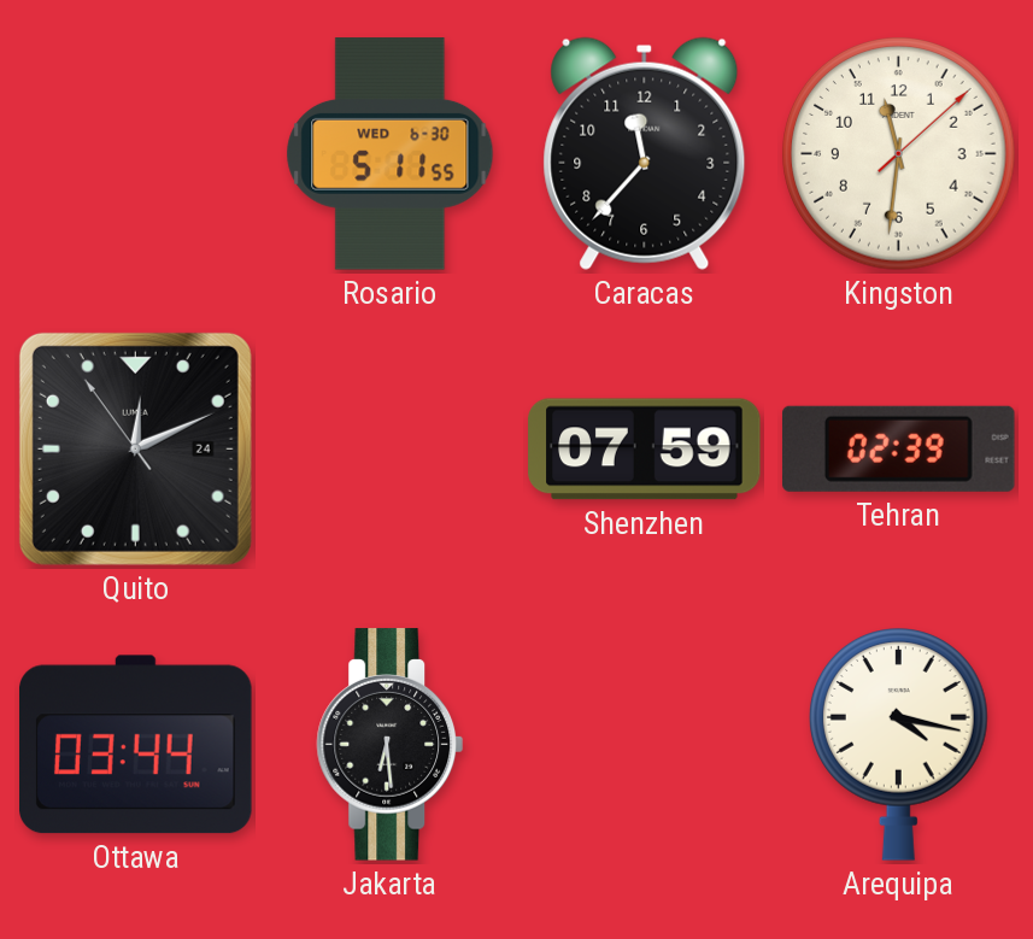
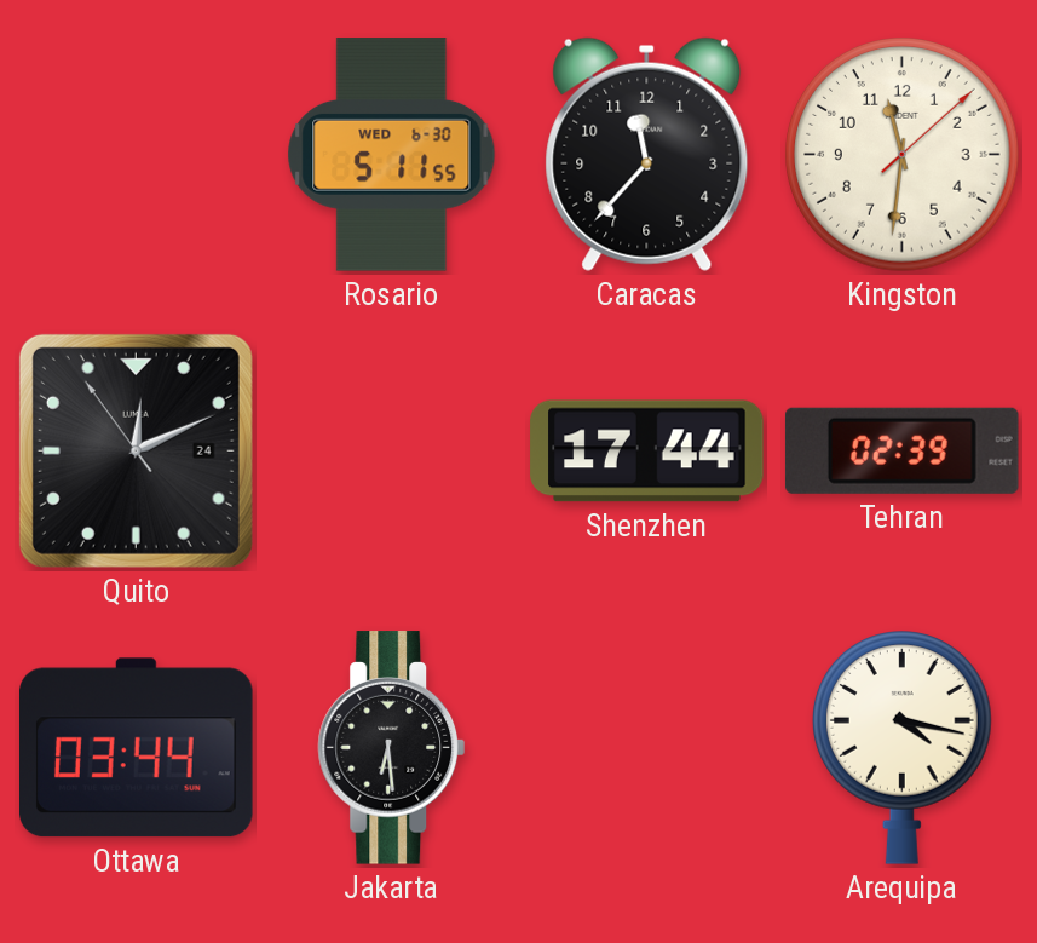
Shenzhen: 07:59 -> 17:44
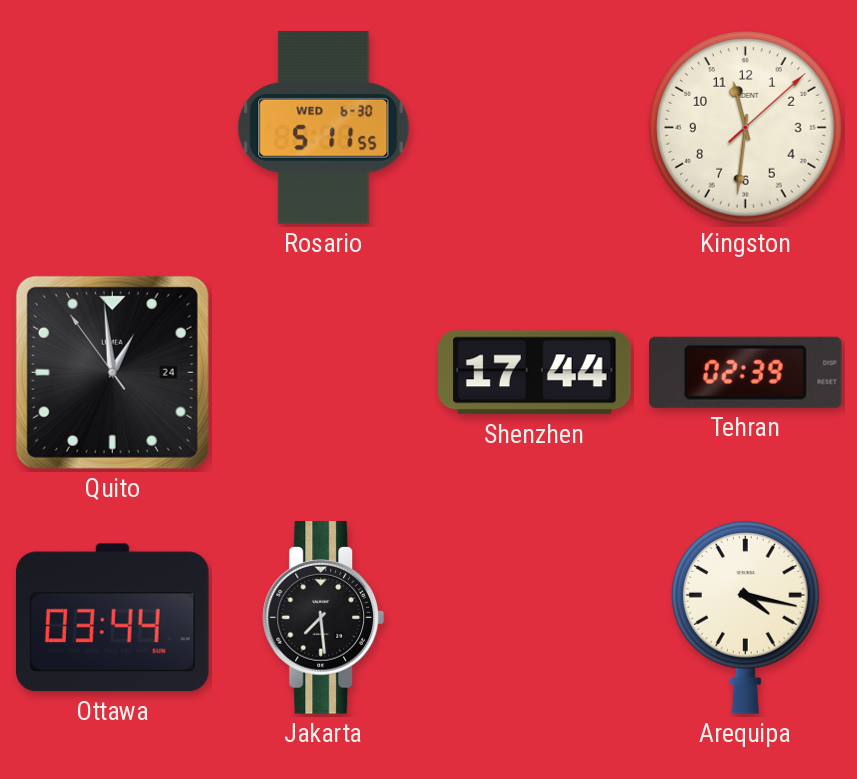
Caracas: 11:37 -> none
Quito: 12:10 -> 12:58
Jakarta: 6:29 -> 7:29
